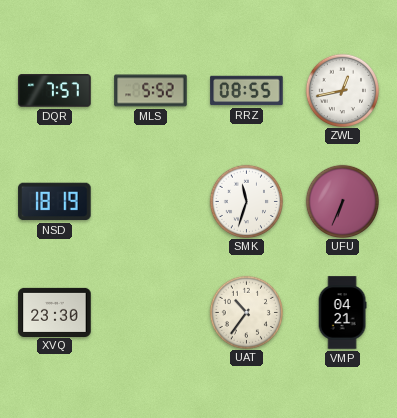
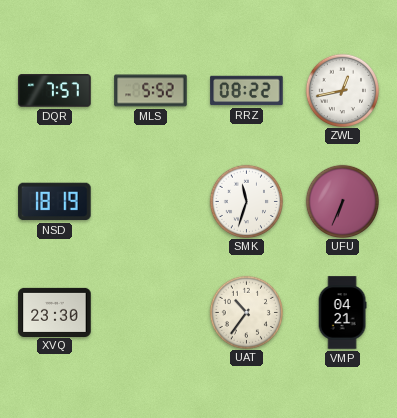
RRZ: 08:55 -> 08:22
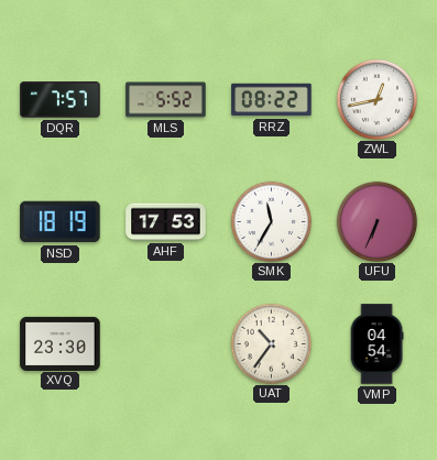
AHF: none -> 17:53
SMK: 11:33 -> 11:35
VMP: 04:21 -> 04:54
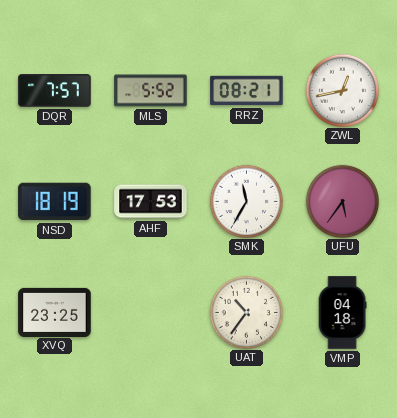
RRZ: 08:22 -> 08:21
UFU: 6:34 -> 5:36
XVQ: 23:30 -> 23:25
VMP: 04:54 -> 04:18
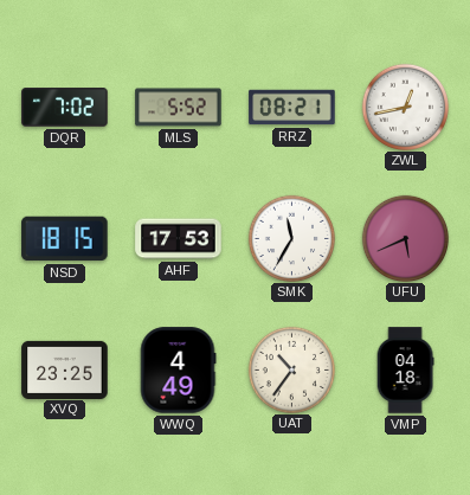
DQR: 7:57 -> 7:02
NSD: 18:19 -> 18:15
UFU: 5:36 -> 5:41
WWQ: none -> 4:49
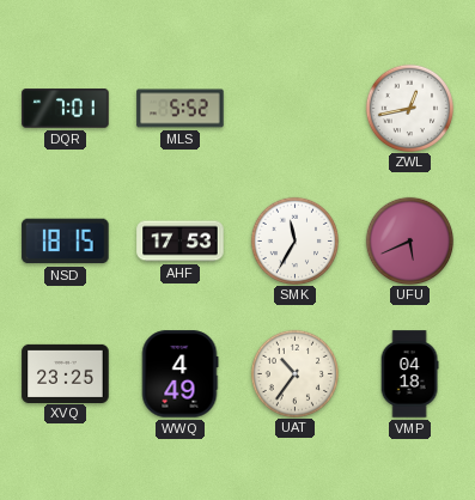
DQR: 7:02 -> 7:01
RRZ: 08:21 -> none
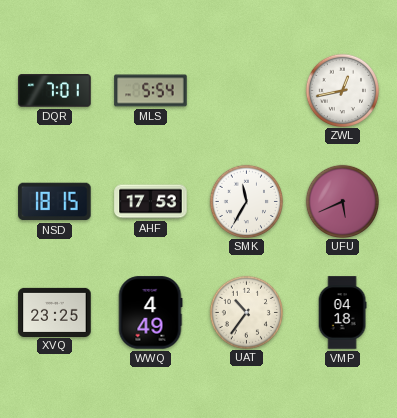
MLS: 5:52 -> 5:54
